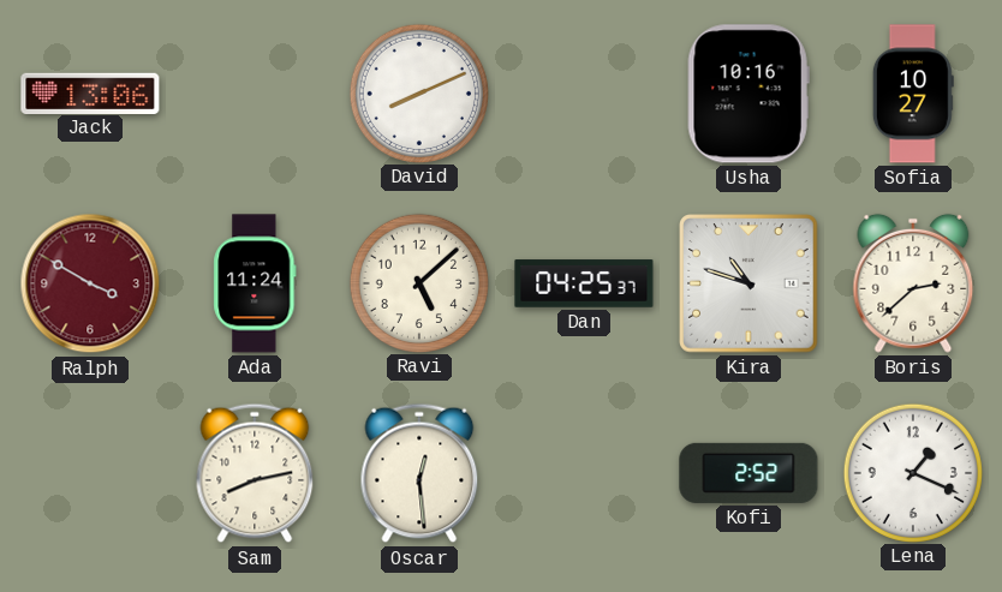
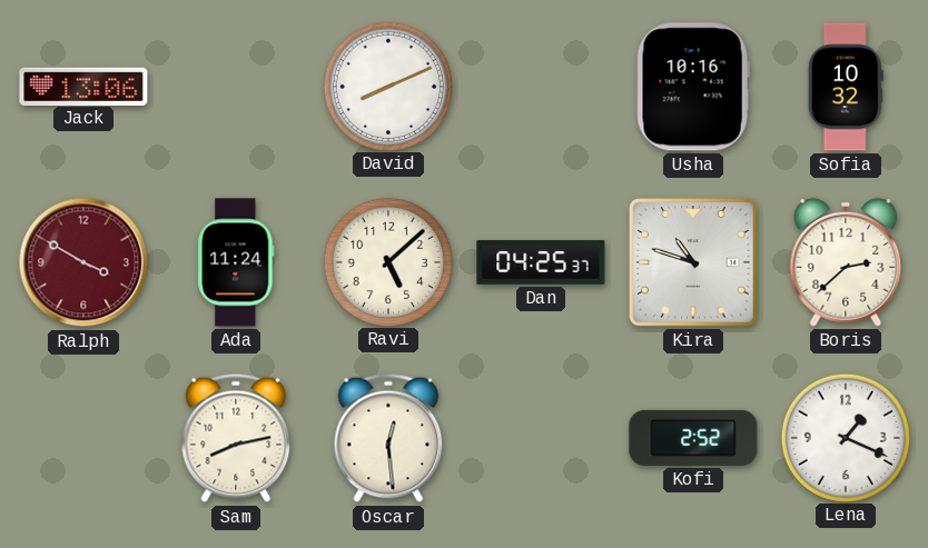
Sofia: 10:27 -> 10:32
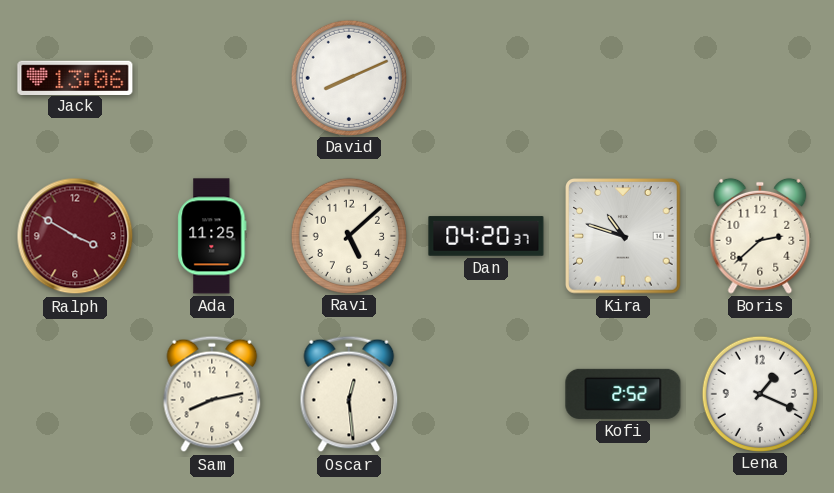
Usha: 10:16 -> none
Sofia: 10:32 -> none
Ada: 11:24 -> 11:25
Dan: 04:25 -> 04:20
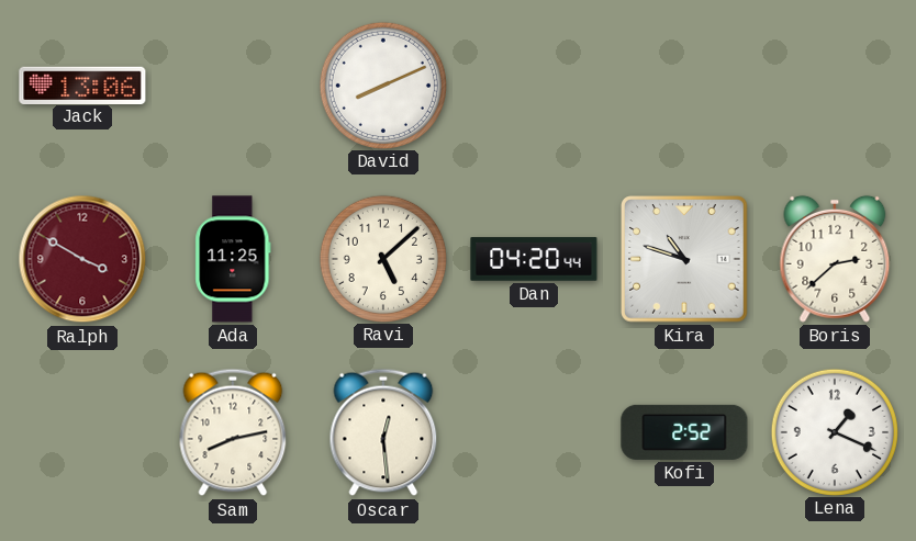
Dan: 04:20:37 -> 04:20:44
